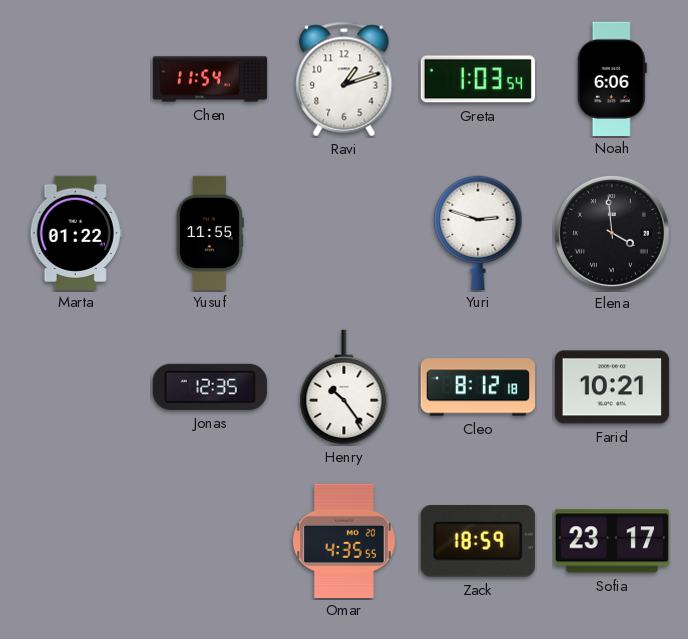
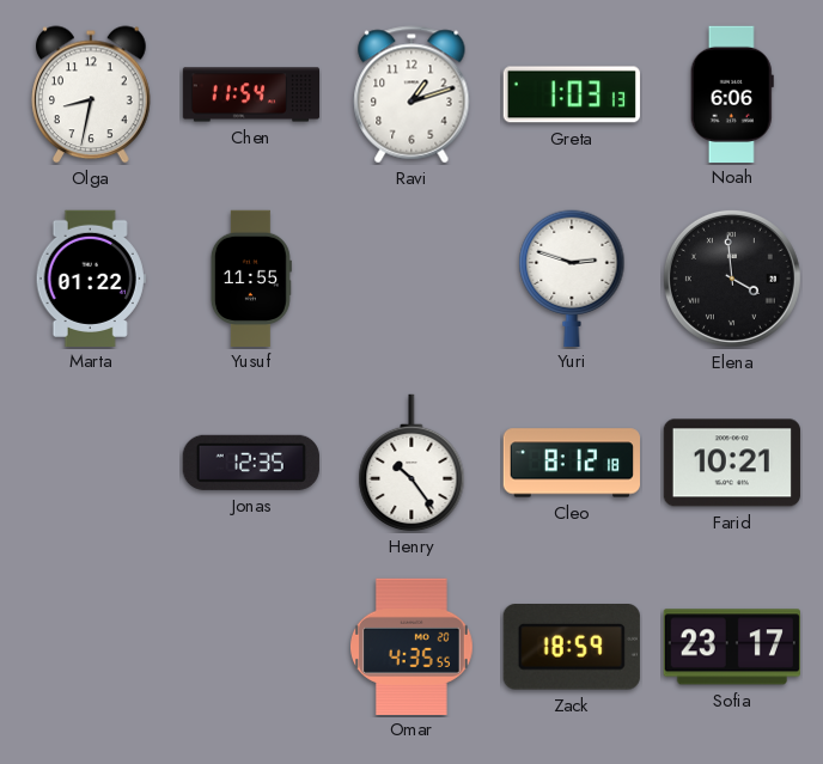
Olga: none -> 8:32
Greta: 1:03:54 -> 1:03:13
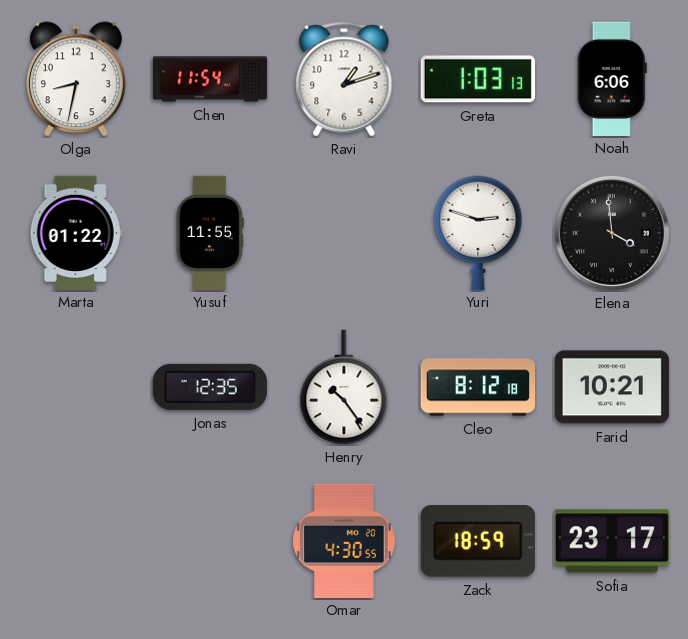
Omar: 4:35 -> 4:30
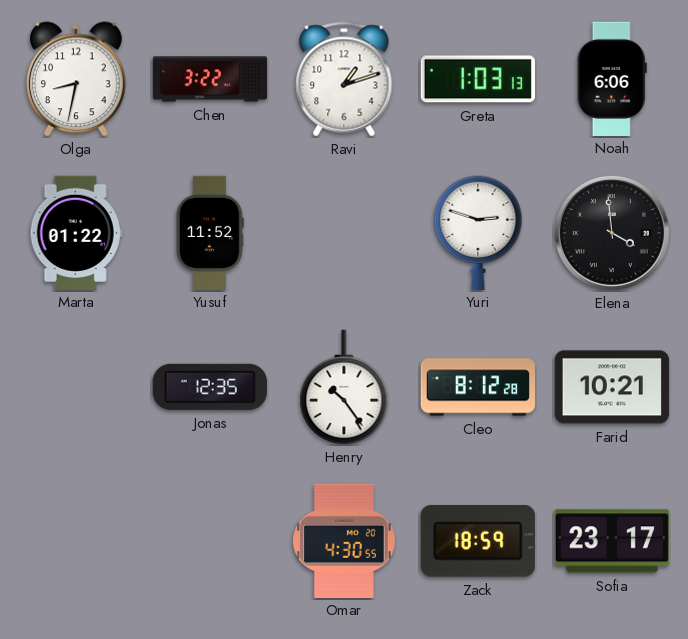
Chen: 11:54 -> 3:22
Yusuf: 11:55 -> 11:52
Cleo: 8:12:18 -> 8:12:28
